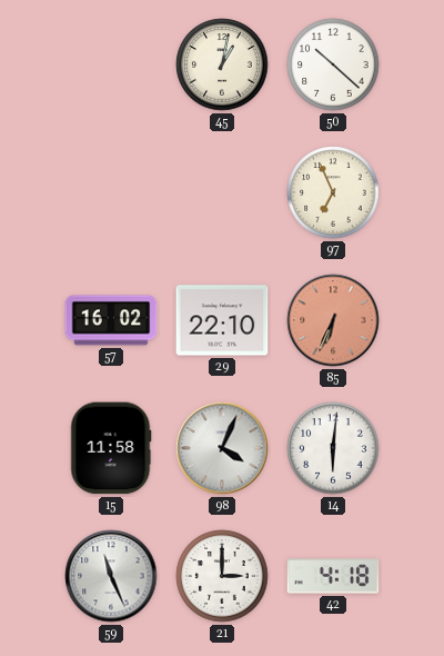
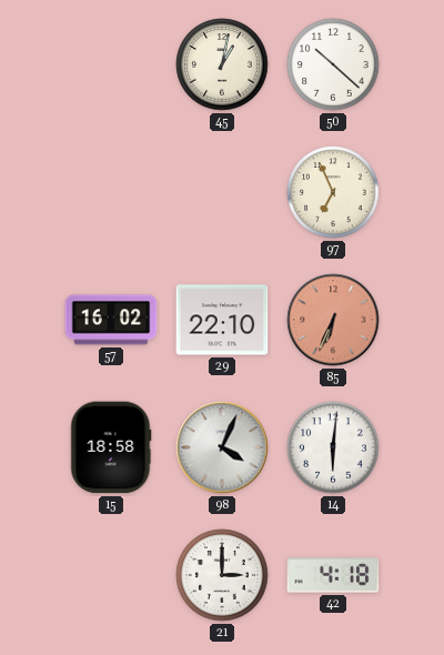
15: 11:58 -> 18:58
59: 11:26 -> none
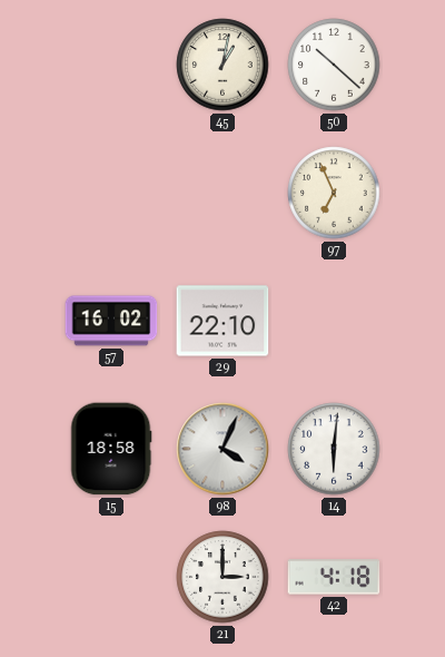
85: 6:34 -> none
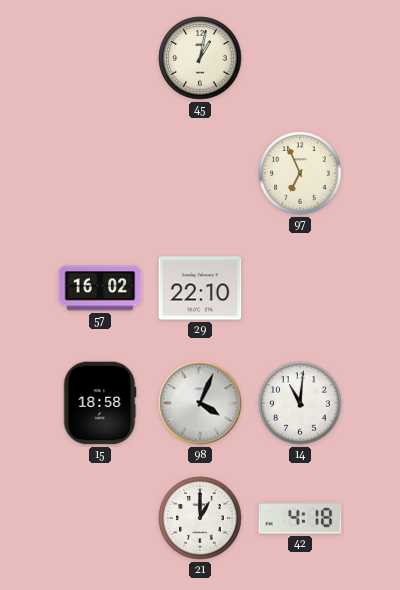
50: 10:22 -> none
14: 6:01 -> 11:01
21: 3:00 -> 1:00
